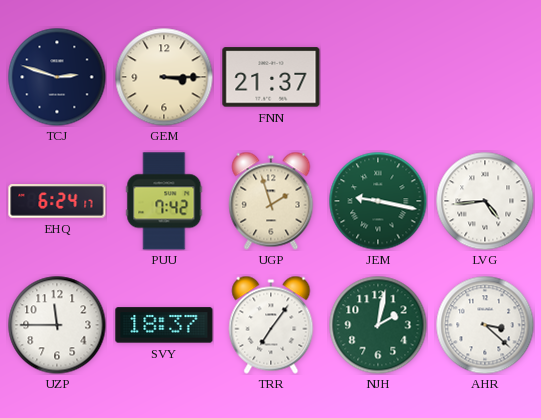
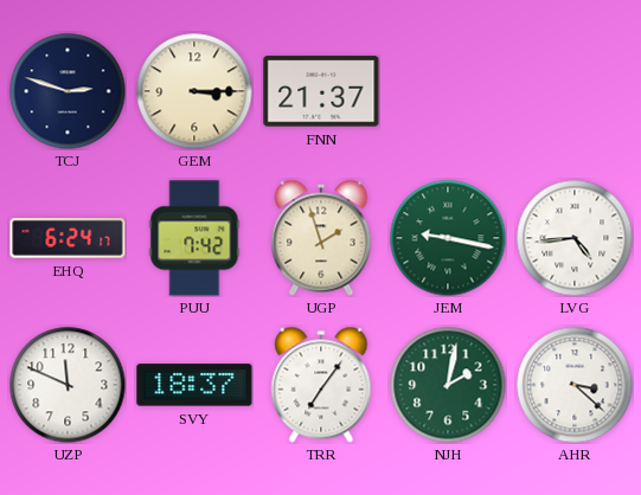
UZP: 11:45 -> 11:49
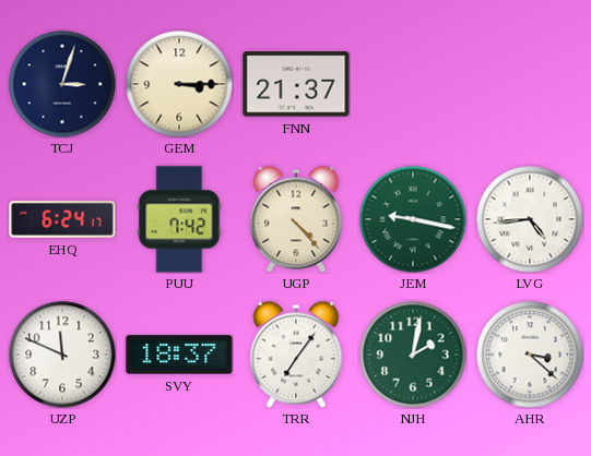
TCJ: 2:48 -> 3:03
UGP: 1:57 -> 4:23
